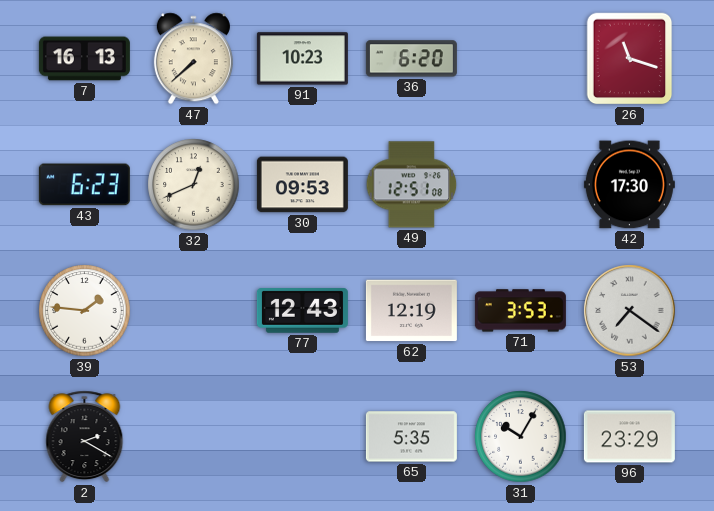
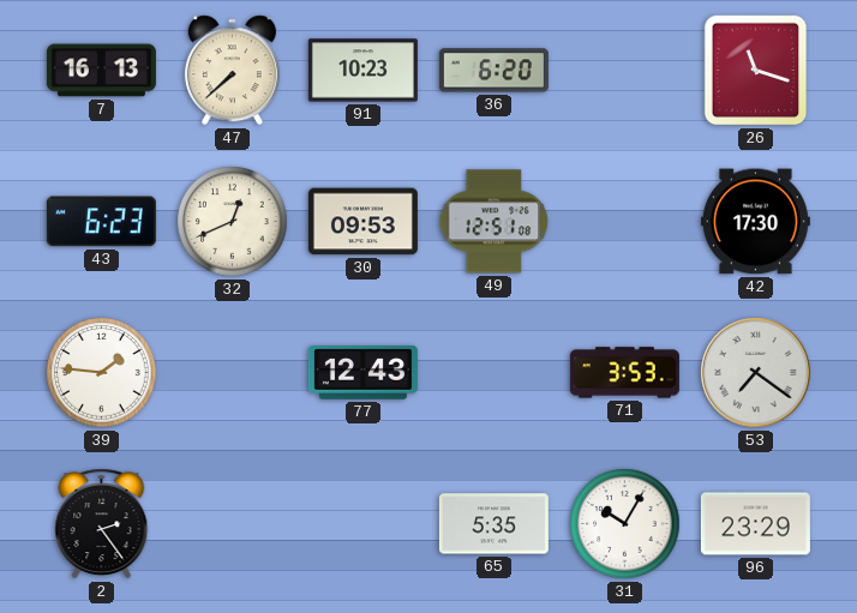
62: 12:19 -> none
2: 2:20 -> 2:24
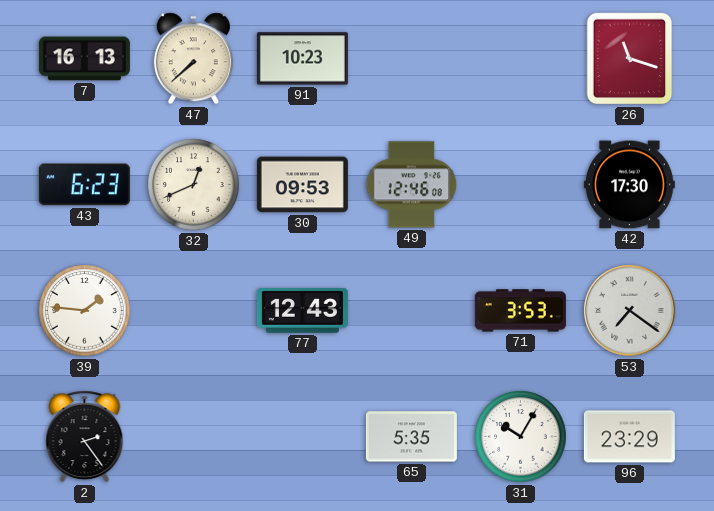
36: 6:20 -> none
49: 12:51 -> 12:46
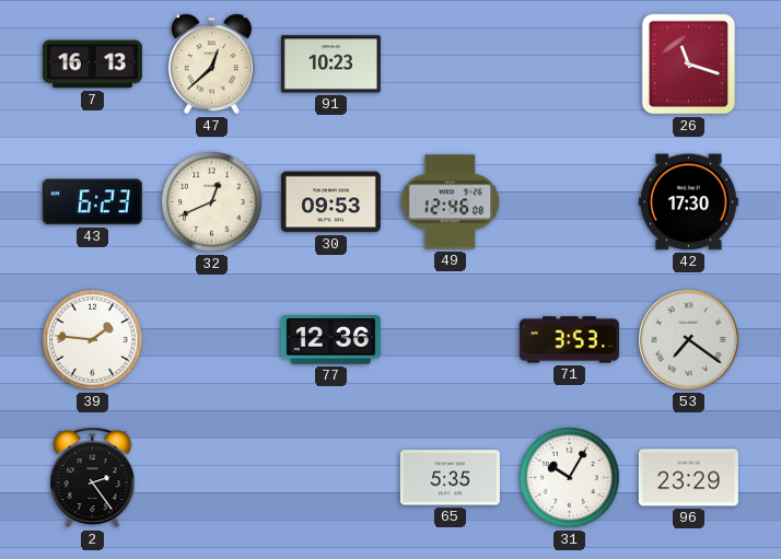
47: 7:38 -> 12:38
77: 12:43 -> 12:36
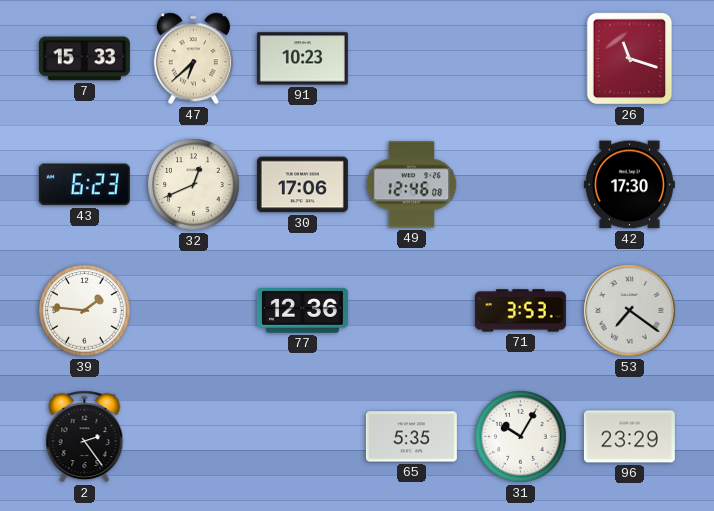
7: 16:13 -> 15:33
47: 12:38 -> 6:38
30: 09:53 -> 17:06
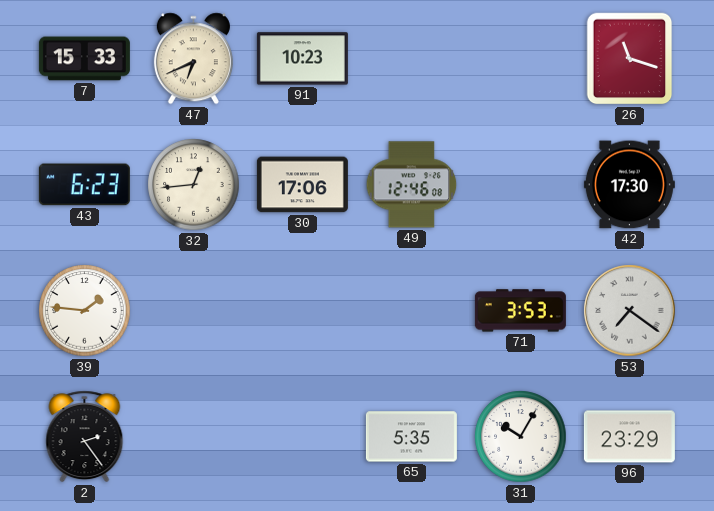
47: 6:38 -> 6:41
32: 12:41 -> 12:44
77: 12:36 -> none
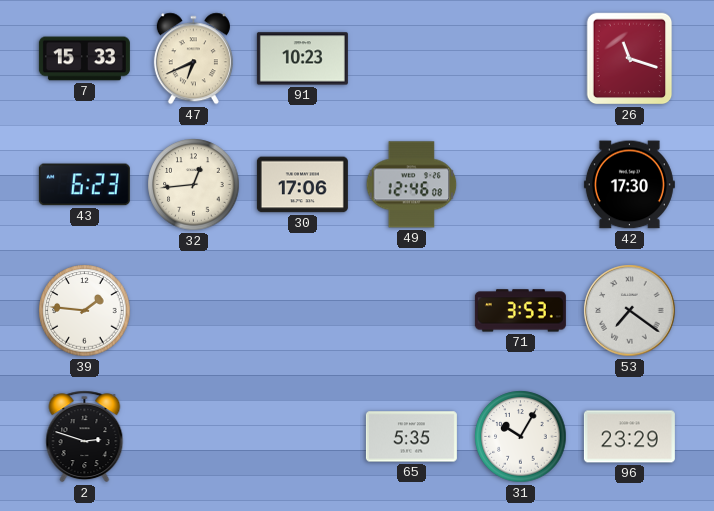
2: 2:24 -> 2:48
